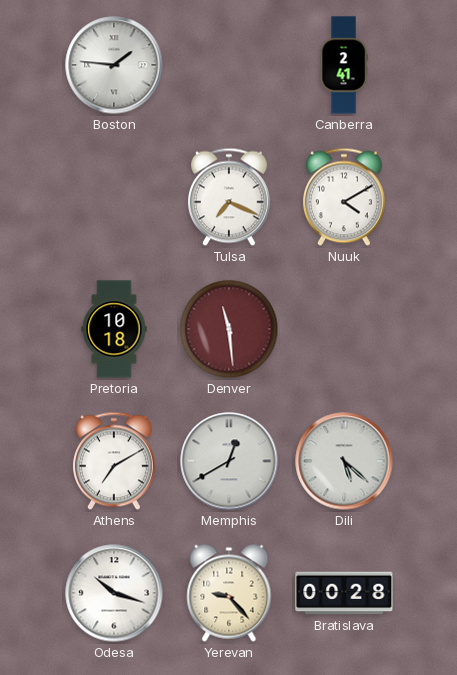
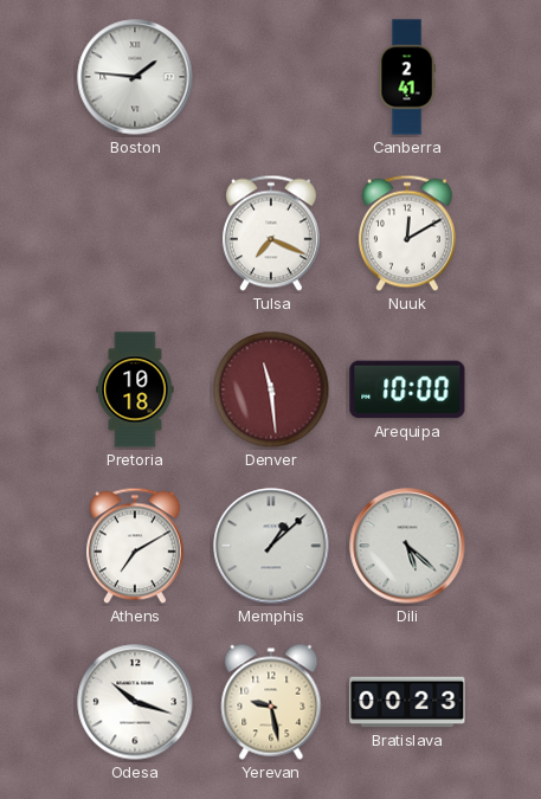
Nuuk: 4:10 -> 12:10
Arequipa: none -> 10:00
Memphis: 12:40 -> 1:08
Yerevan: 9:23 -> 9:28
Bratislava: 00:28 -> 00:23
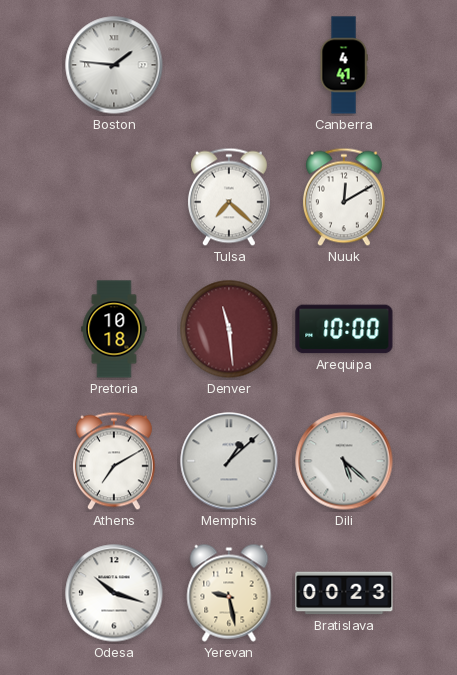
Canberra: 2:41 -> 4:41
Tulsa: 7:19 -> 7:22
